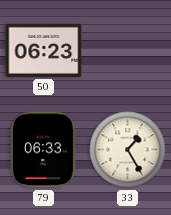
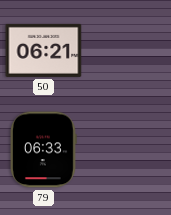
50: 06:23 -> 06:21
33: 1:25 -> none
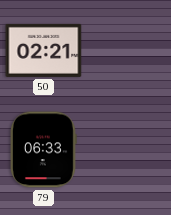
50: 06:21 -> 02:21
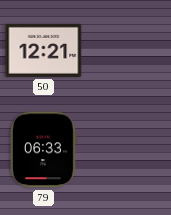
50: 02:21 -> 12:21
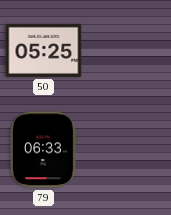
50: 12:21 -> 05:25
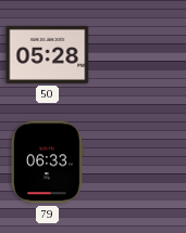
50: 05:25 -> 05:28
